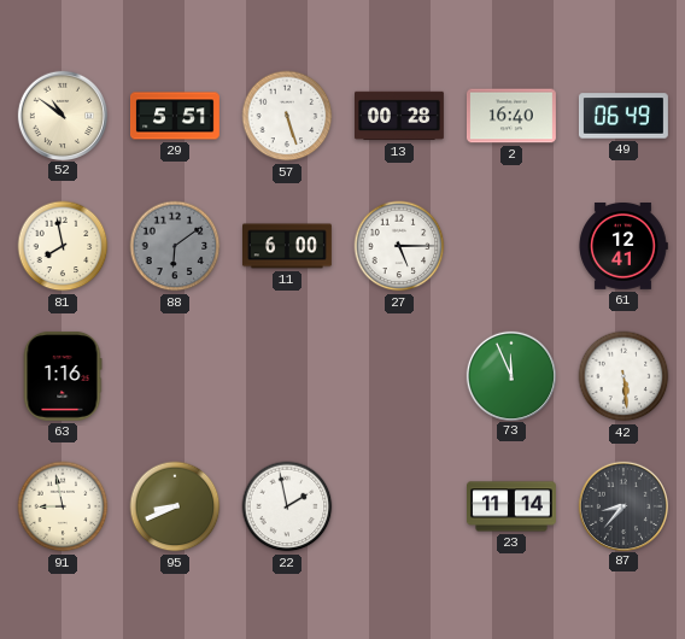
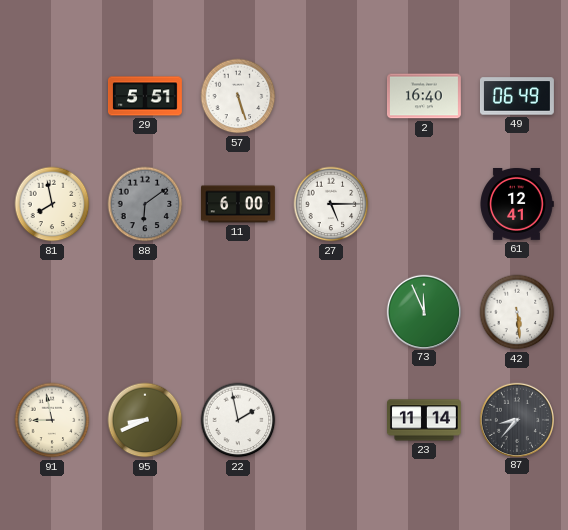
52: 10:51 -> none
13: 00:28 -> none
63: 1:16 -> none
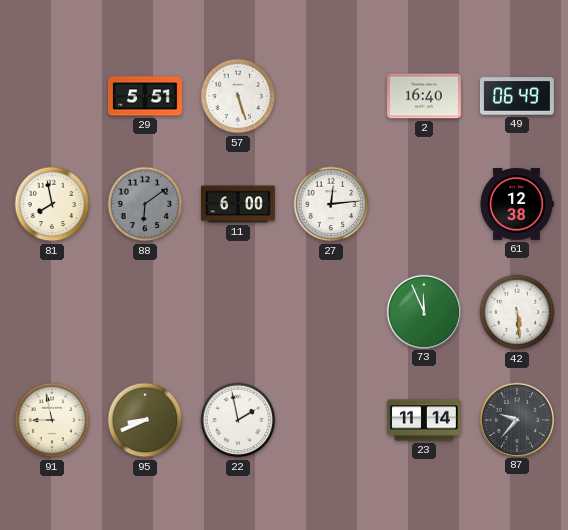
27: 5:15 -> 12:14
61: 12:41 -> 12:38
87: 8:37 -> 9:37
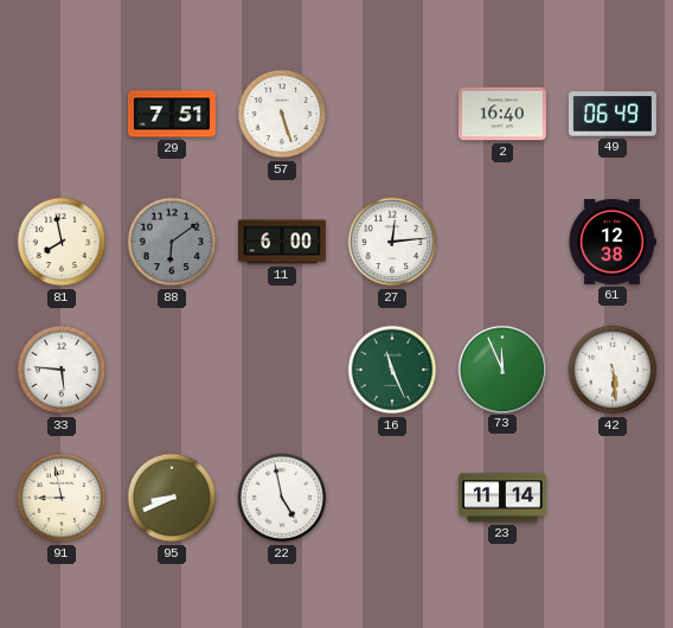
29: 5:51 -> 7:51
33: none -> 5:46
16: none -> 11:26
22: 1:58 -> 4:58
87: 9:37 -> none
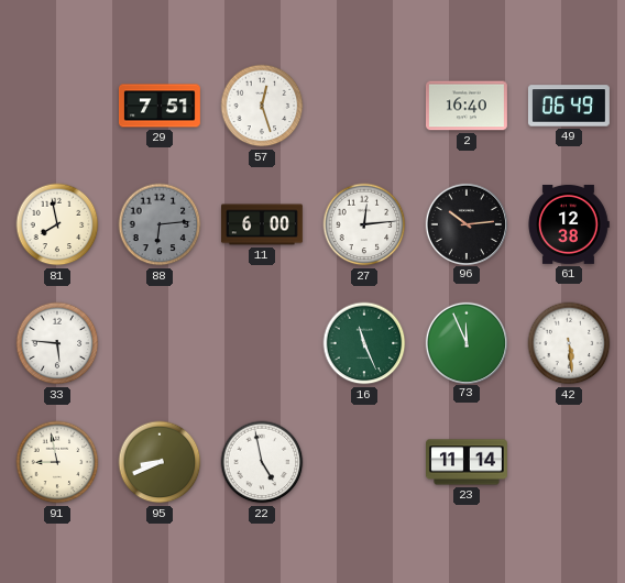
57: 5:27 -> 12:27
88: 6:09 -> 6:14
96: none -> 10:14
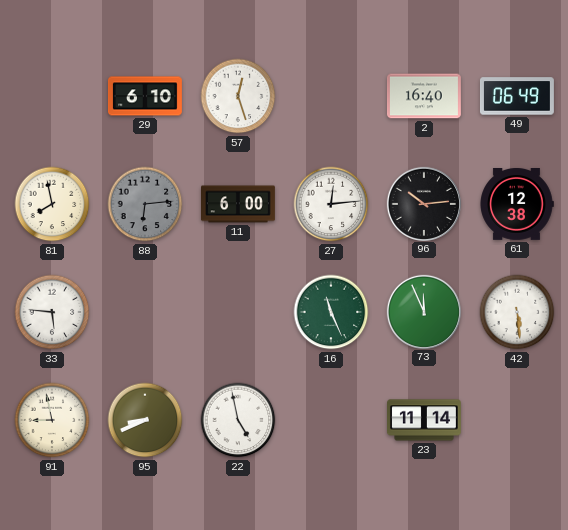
29: 7:51 -> 6:10
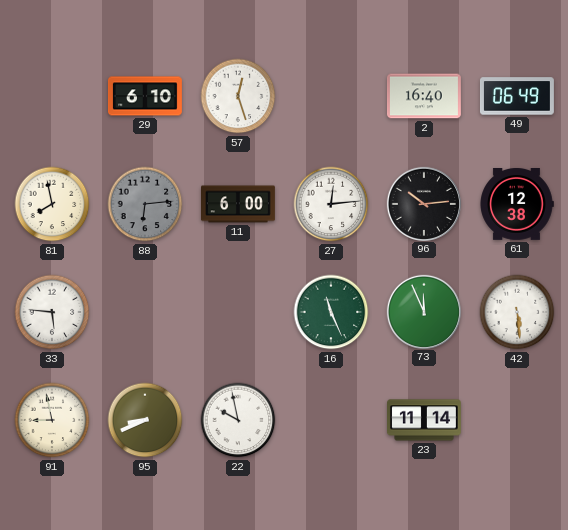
22: 4:58 -> 9:58
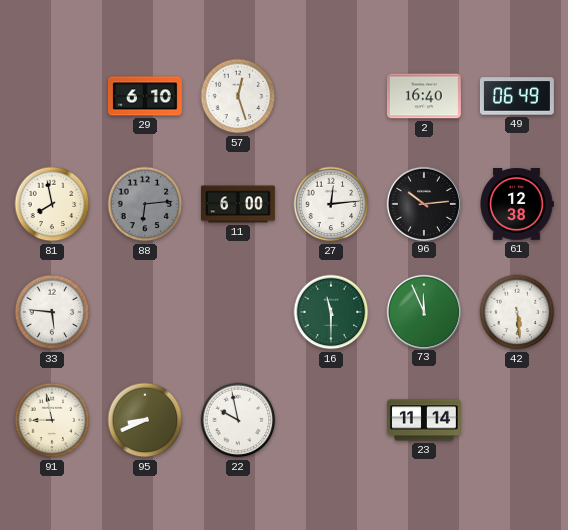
16: 11:26 -> 11:30
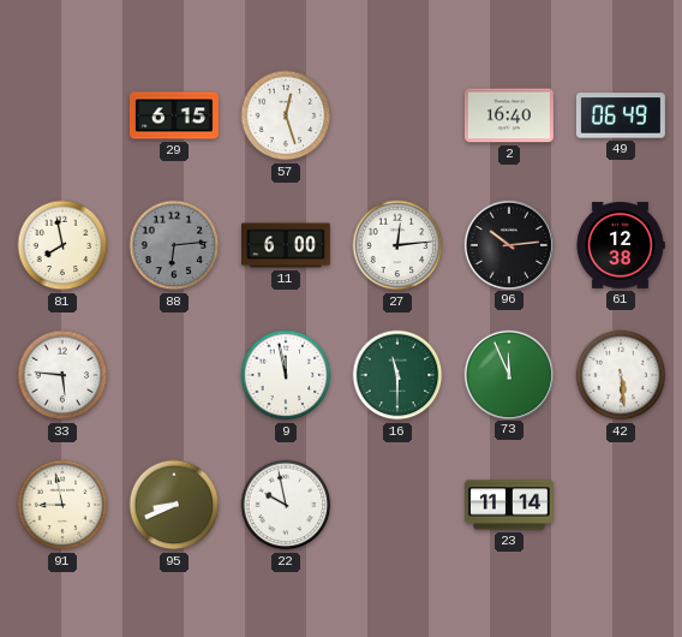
29: 6:10 -> 6:15
9: none -> 11:58
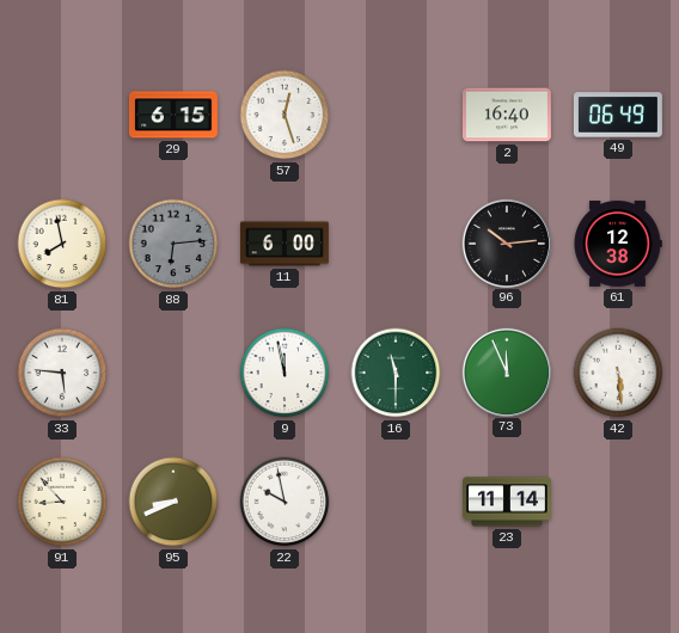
27: 12:14 -> none
91: 8:58 -> 8:53
